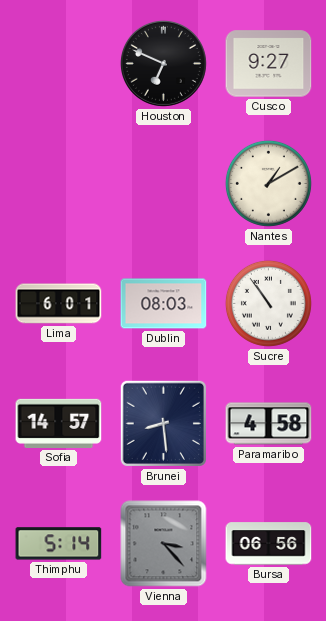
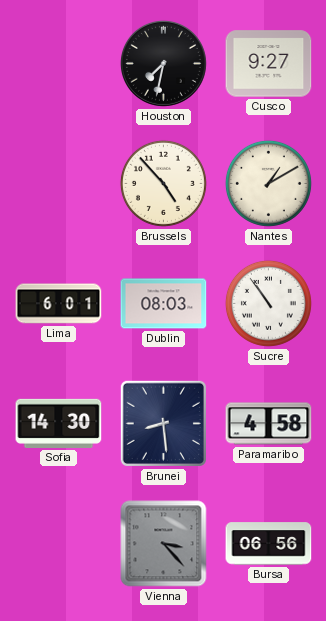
Houston: 6:49 -> 7:32
Brussels: none -> 4:53
Sofia: 14:57 -> 14:30
Thimphu: 5:14 -> none
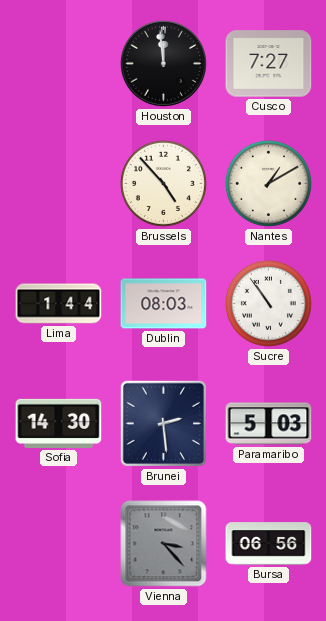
Houston: 7:32 -> 11:59
Cusco: 9:27 -> 7:27
Lima: 6:01 -> 1:44
Brunei: 8:29 -> 2:29
Paramaribo: 4:58 -> 5:03
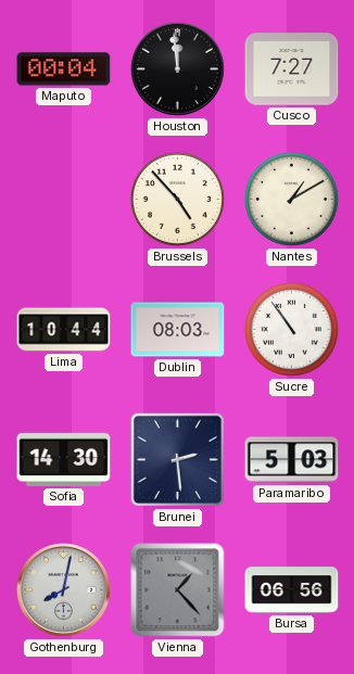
Maputo: none -> 00:04
Lima: 1:44 -> 10:44
Gothenburg: none -> 8:02
Vienna: 3:23 -> 1:23
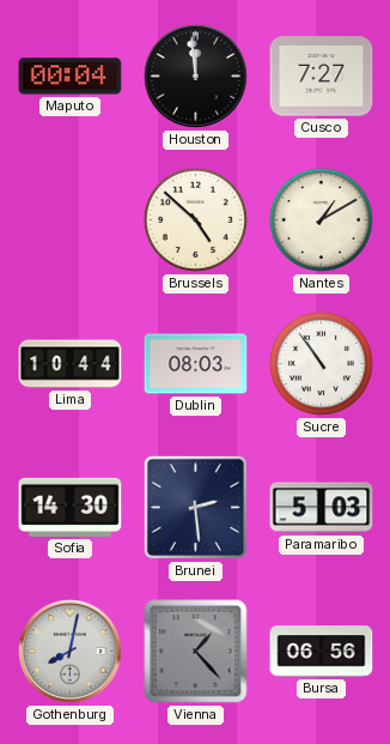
Brussels: 4:53 -> 4:52
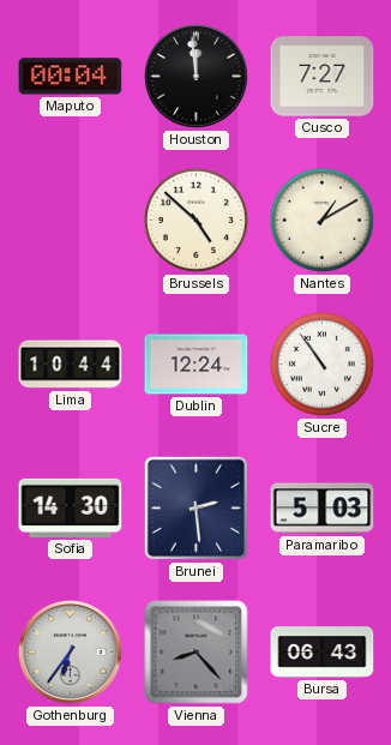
Dublin: 08:03 -> 12:24
Gothenburg: 8:02 -> 6:36
Vienna: 1:23 -> 8:23
Bursa: 06:56 -> 06:43
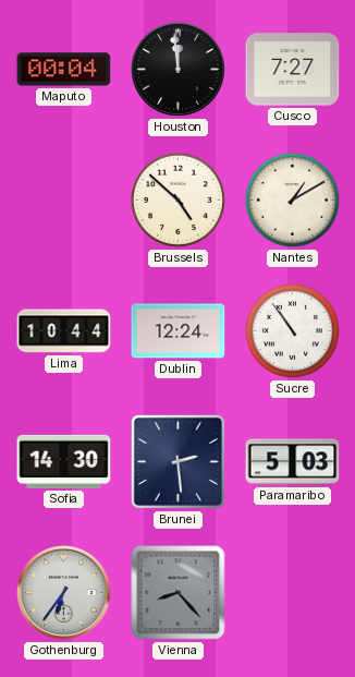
Bursa: 06:43 -> none
